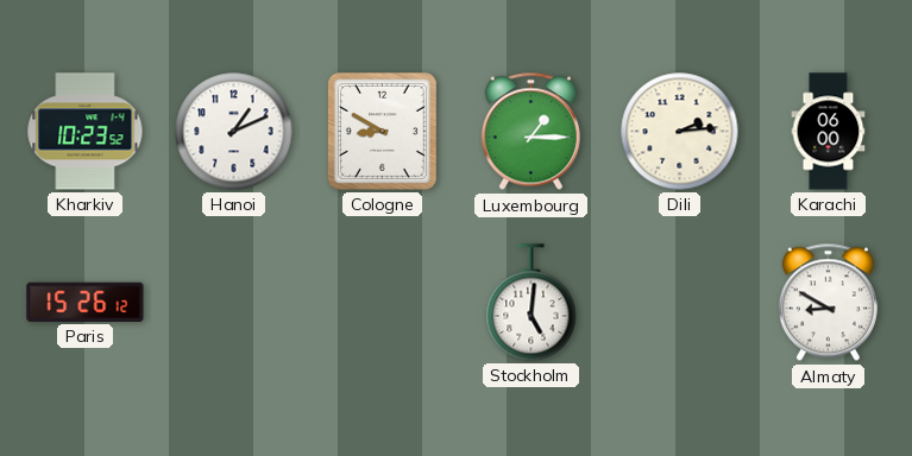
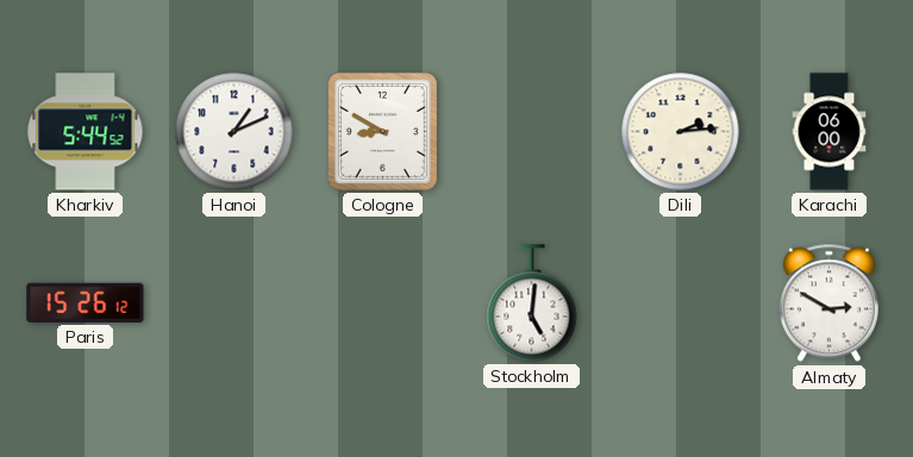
Kharkiv: 10:23 -> 5:44
Luxembourg: 1:15 -> none
Almaty: 8:50 -> 2:50
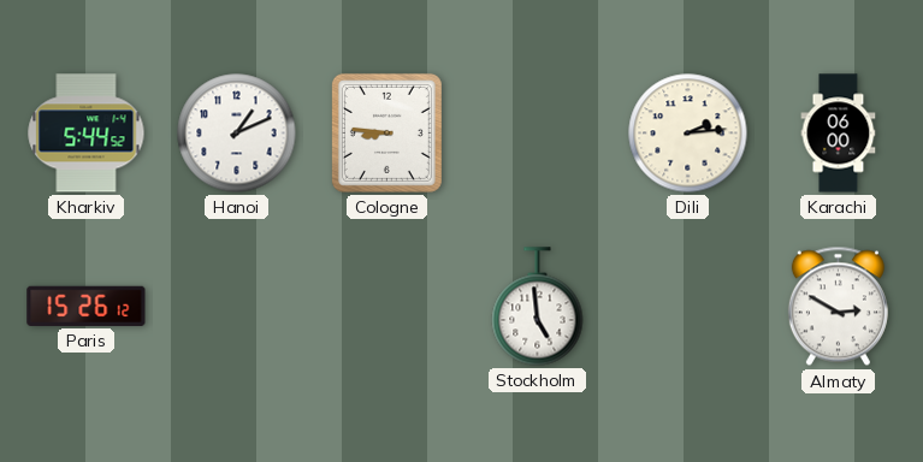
Cologne: 8:50 -> 8:46
Stockholm: 5:01 -> 4:59
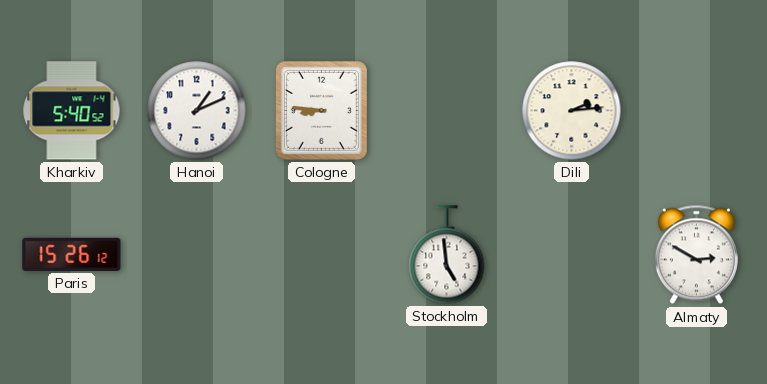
Kharkiv: 5:44 -> 5:40
Karachi: 06:00 -> none
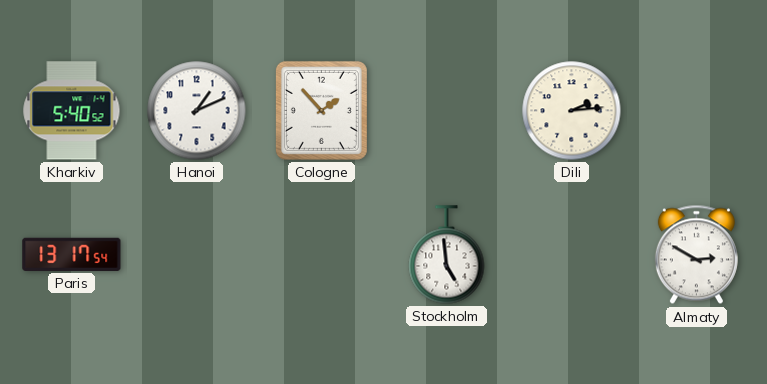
Cologne: 8:46 -> 1:53
Paris: 15:26 -> 13:17
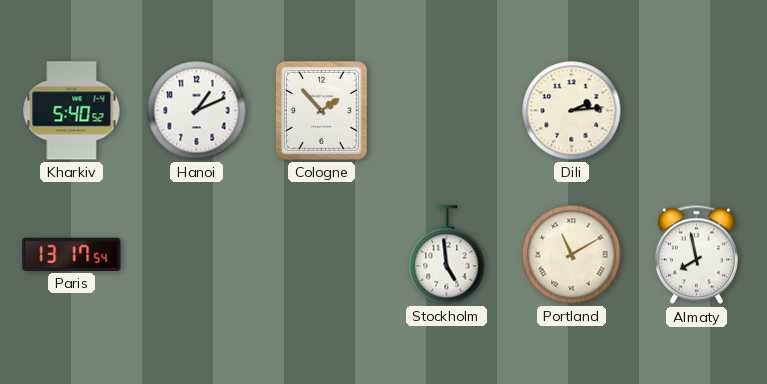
Portland: none -> 11:10
Almaty: 2:50 -> 7:58
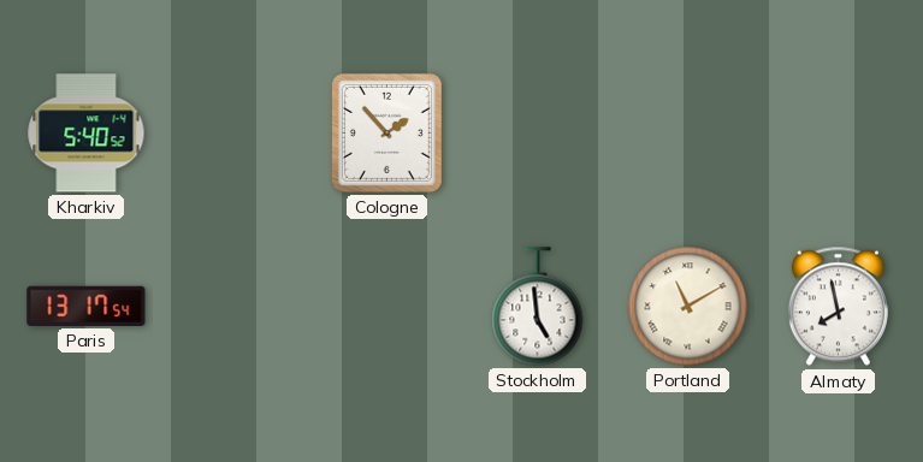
Hanoi: 1:11 -> none
Dili: 2:14 -> none
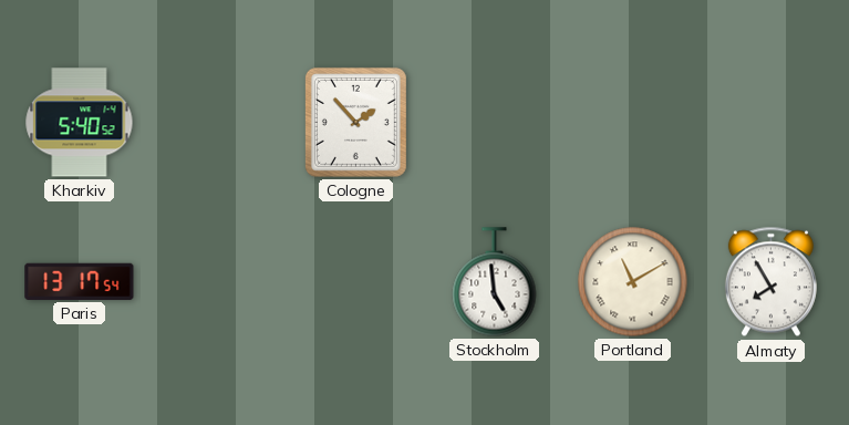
Almaty: 7:58 -> 7:55
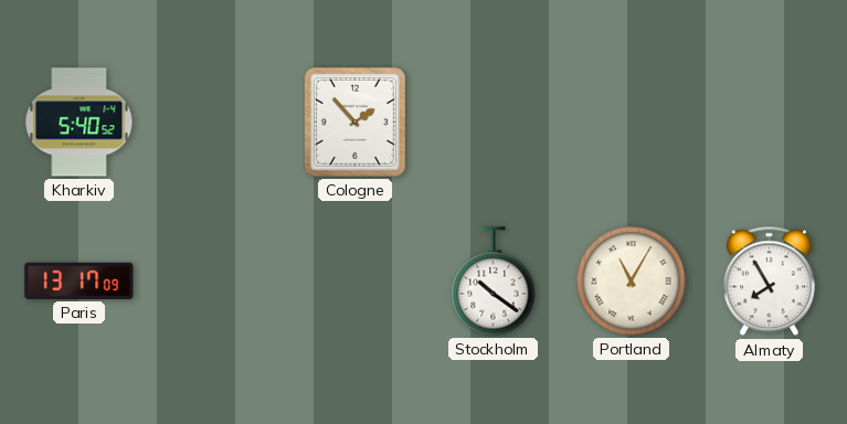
Paris: 13:17:54 -> 13:17:09
Stockholm: 4:59 -> 10:21
Portland: 11:10 -> 11:05
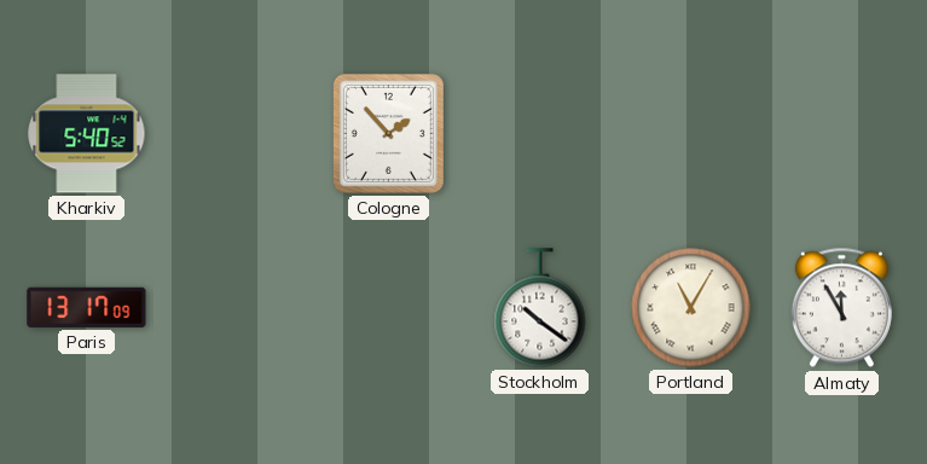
Almaty: 7:55 -> 11:55
